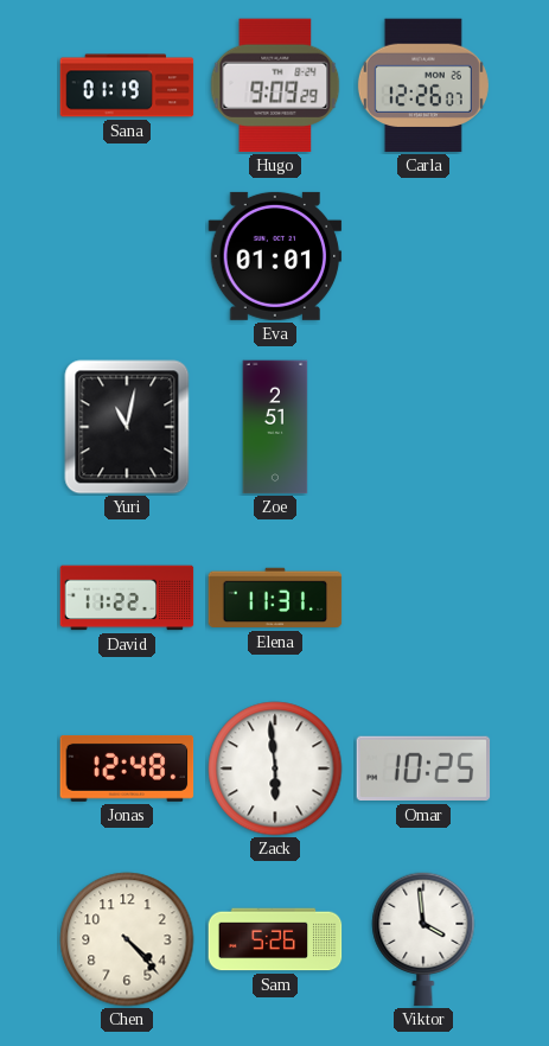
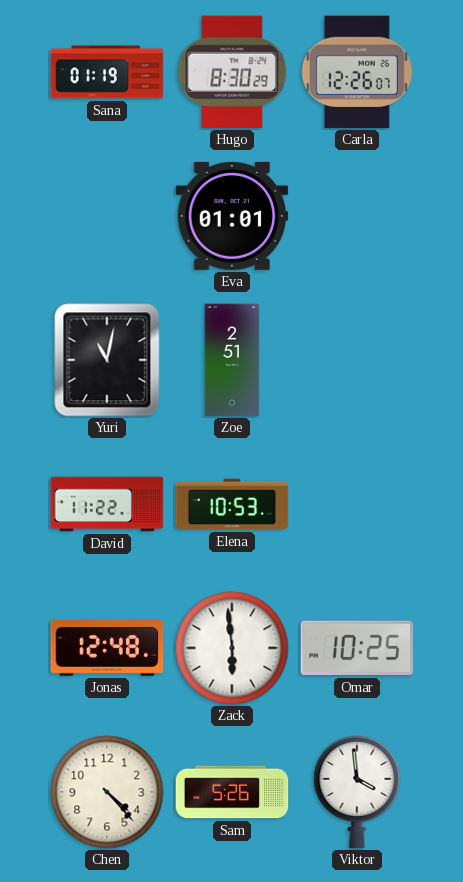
Hugo: 9:09 -> 8:30
Elena: 11:31 -> 10:53
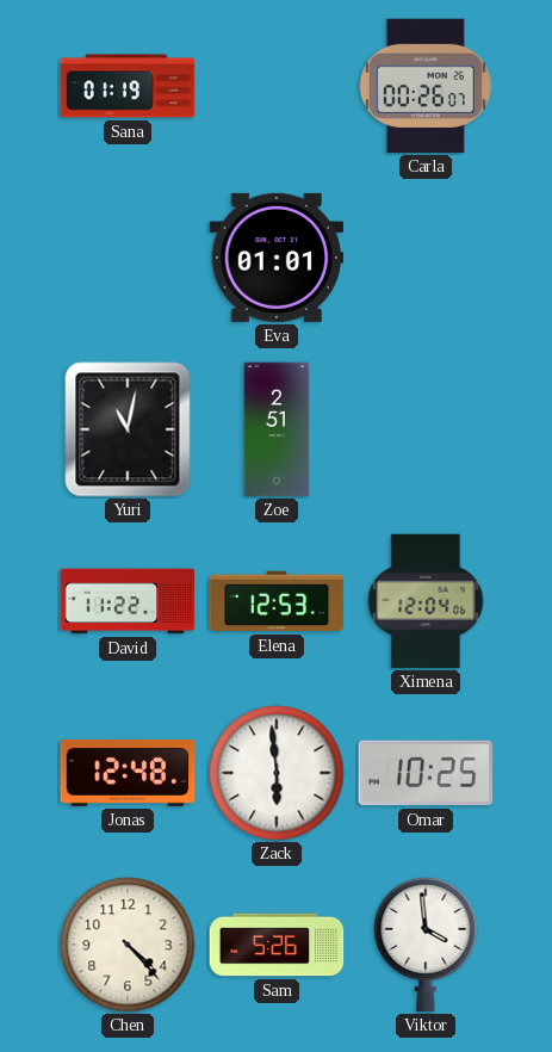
Hugo: 8:30 -> none
Carla: 12:26 -> 00:26
Elena: 10:53 -> 12:53
Ximena: none -> 12:04
